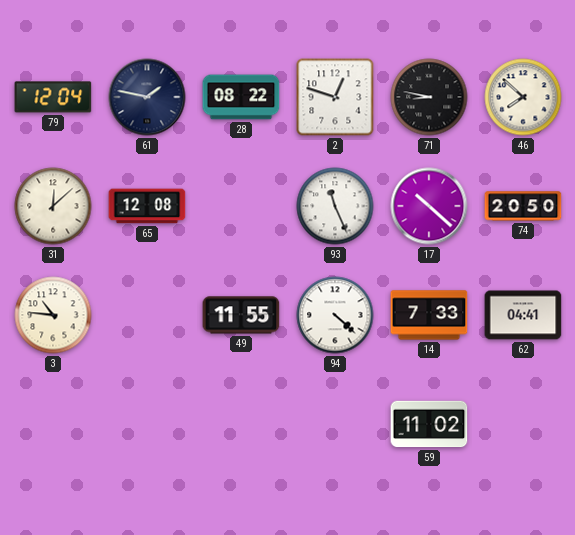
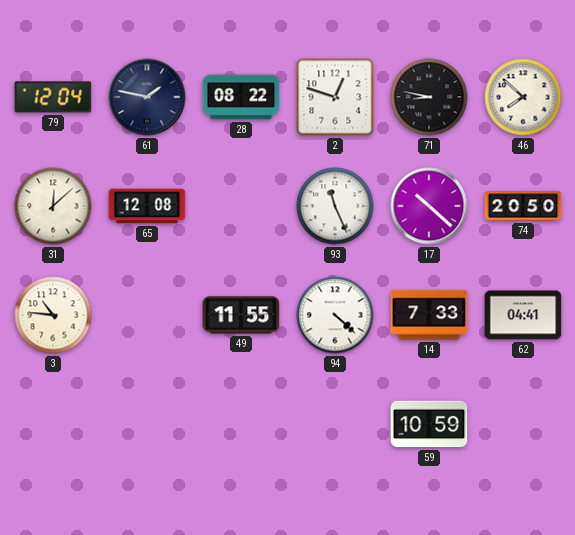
59: 11:02 -> 10:59
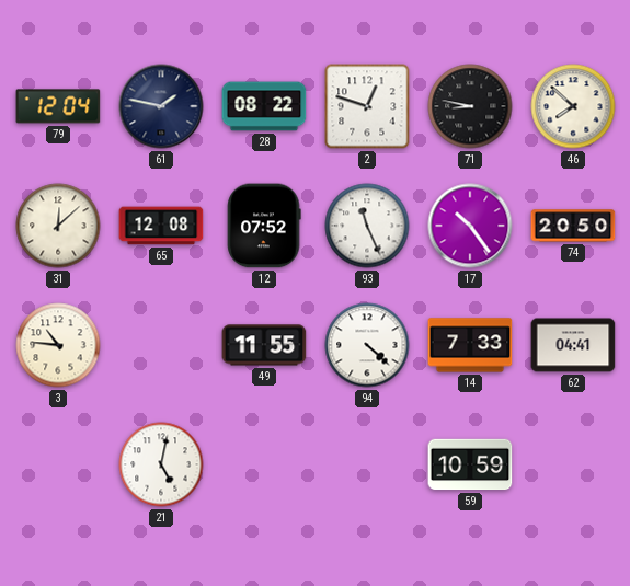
12: none -> 07:52
17: 10:22 -> 10:24
21: none -> 5:02
